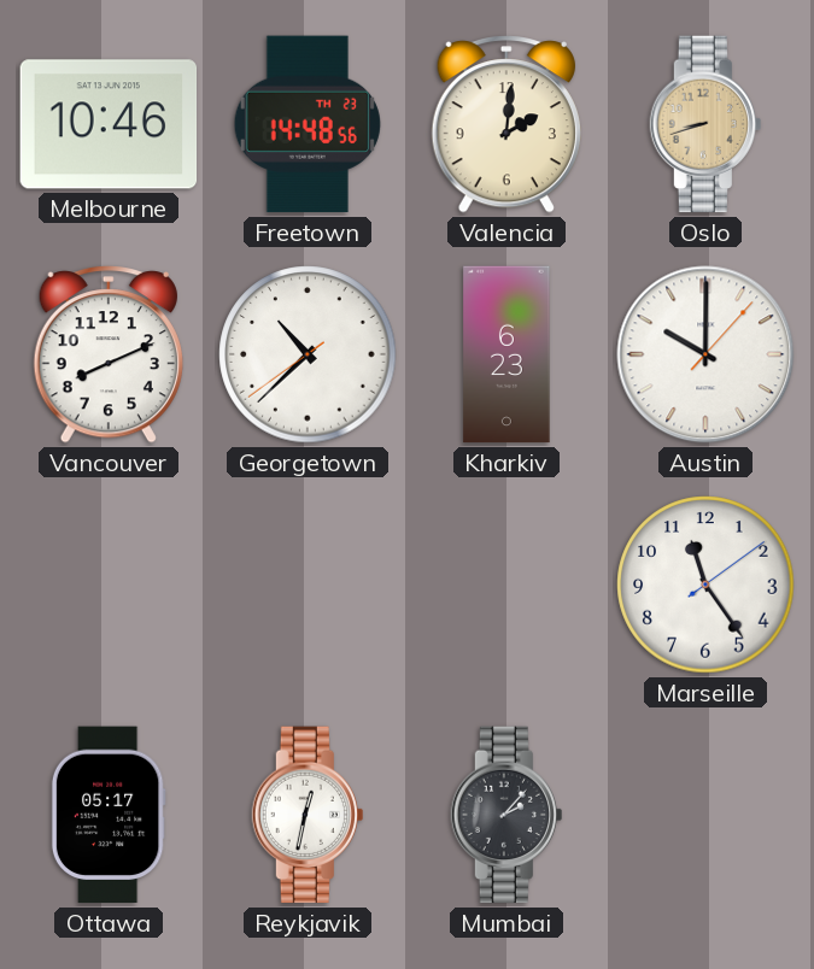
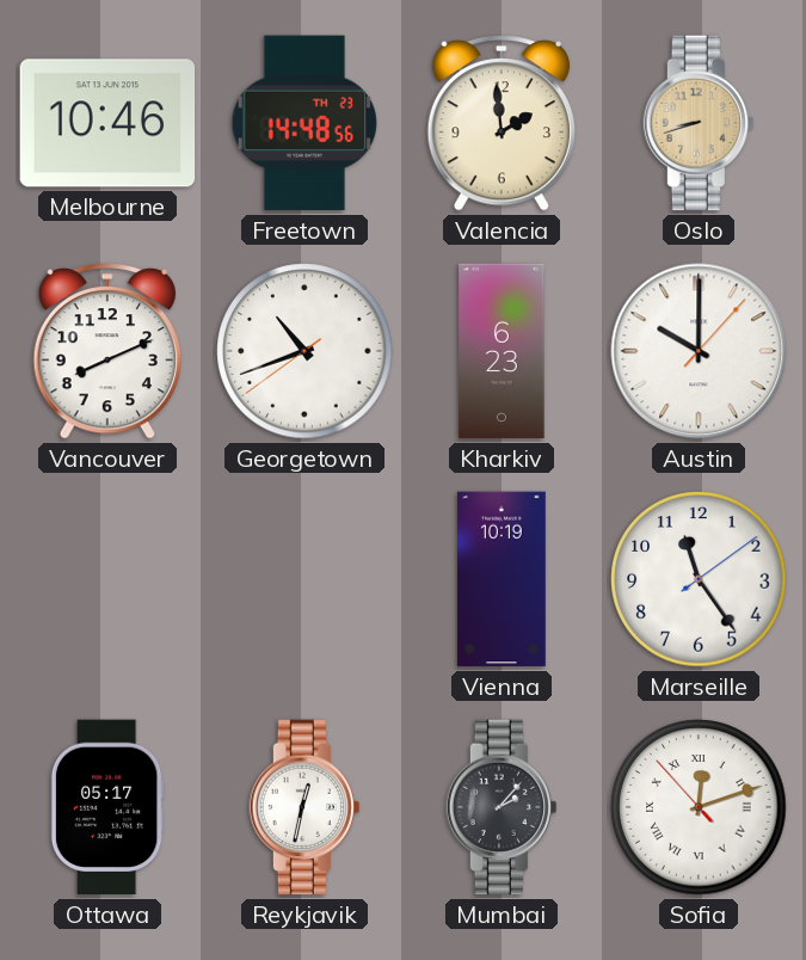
Valencia: 2:01 -> 1:59
Georgetown: 10:37 -> 10:41
Vienna: none -> 10:19
Sofia: none -> 12:11
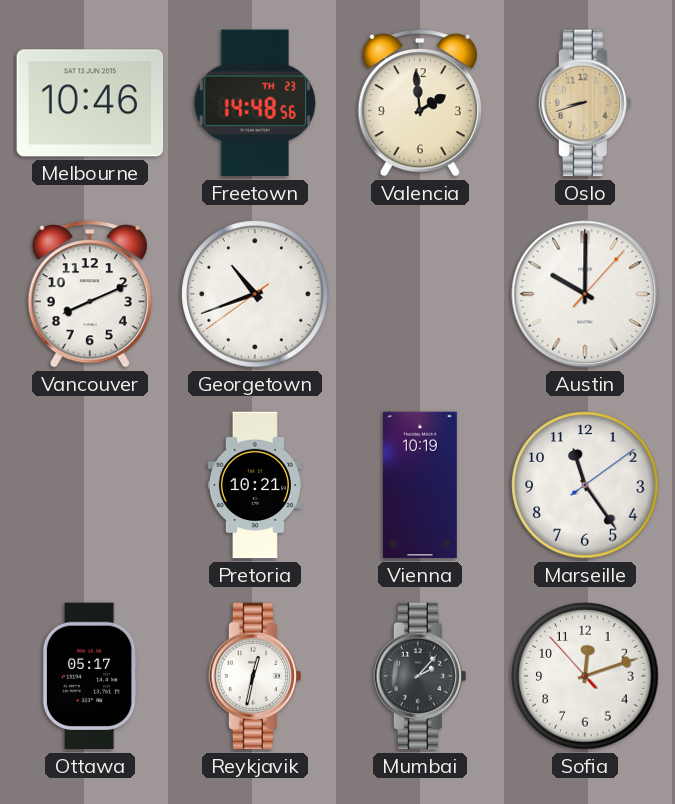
Kharkiv: 6:23 -> none
Pretoria: none -> 10:21
Sofia numerals: Roman -> Arabic
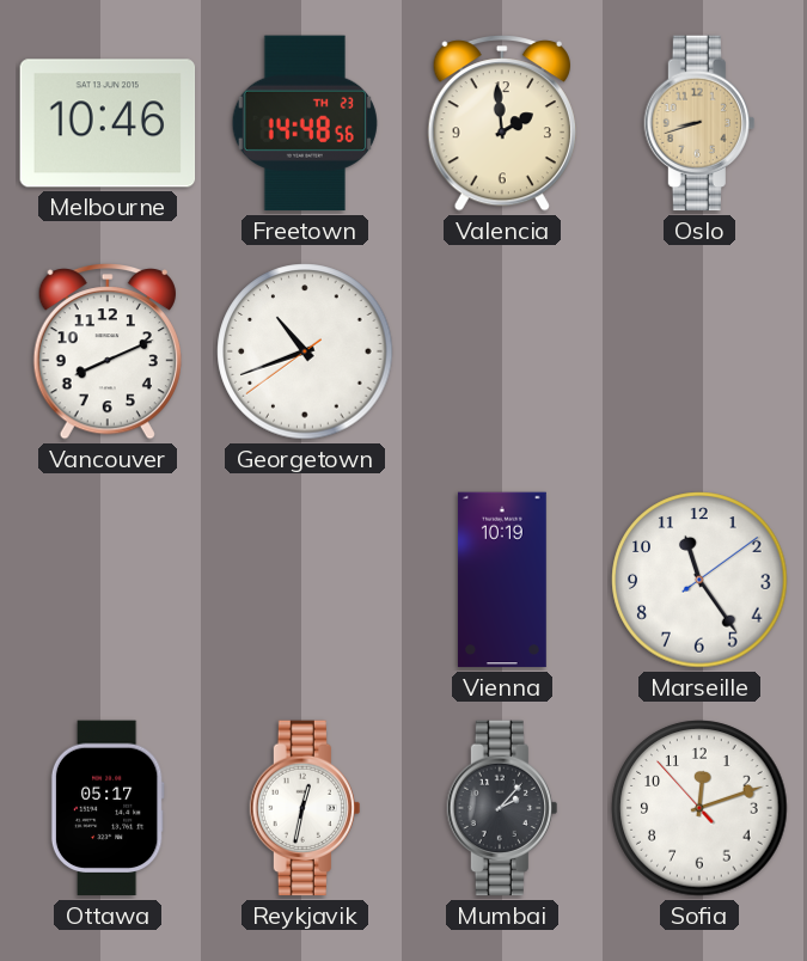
Austin: 10:00 -> none
Pretoria: 10:21 -> none
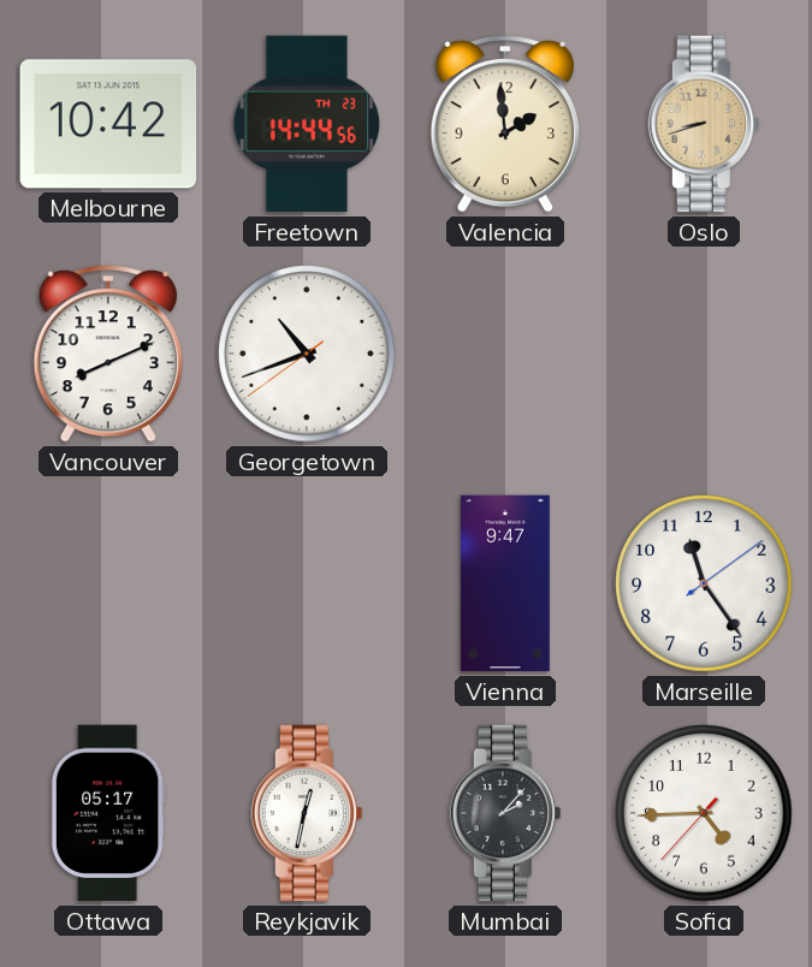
Melbourne: 10:46 -> 10:42
Freetown: 14:48 -> 14:44
Vienna: 10:19 -> 9:47
Sofia: 12:11 -> 4:44
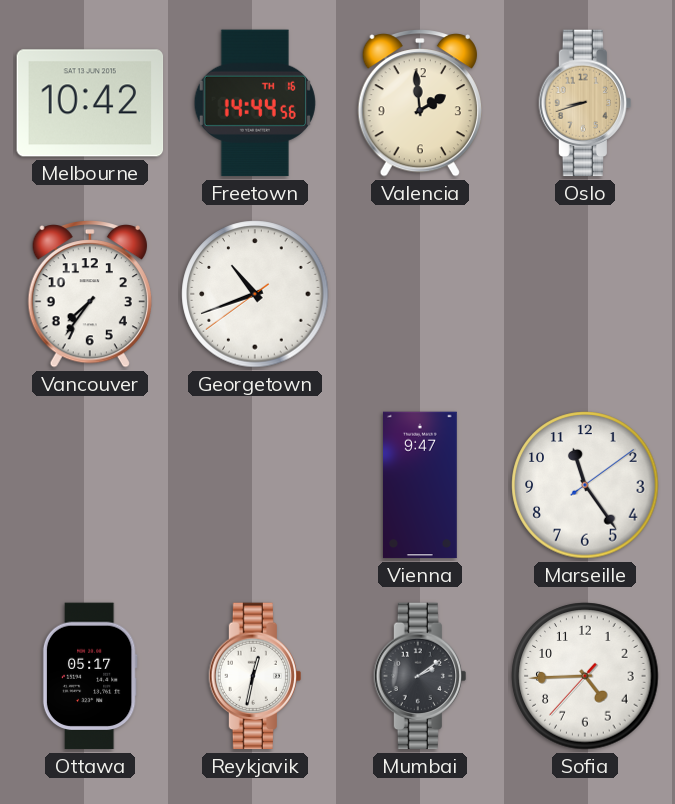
Freetown date: TH 23 -> TH 16
Vancouver: 8:11 -> 7:36
Mumbai: 2:07 -> 2:09
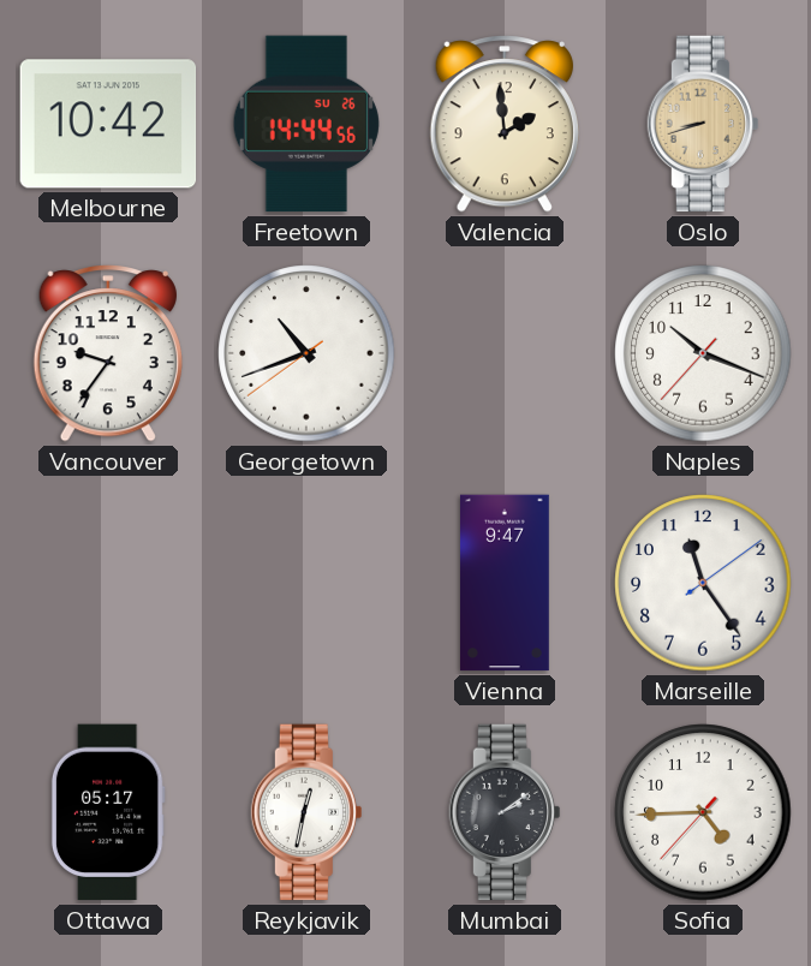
Freetown date: TH 16 -> SU 26
Vancouver: 7:36 -> 9:36
Naples: none -> 10:18
